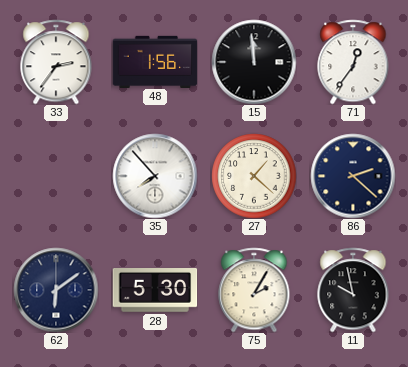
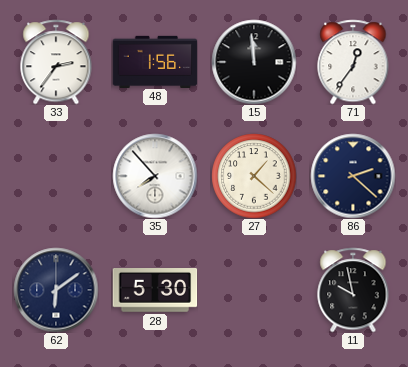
75: 2:05 -> none
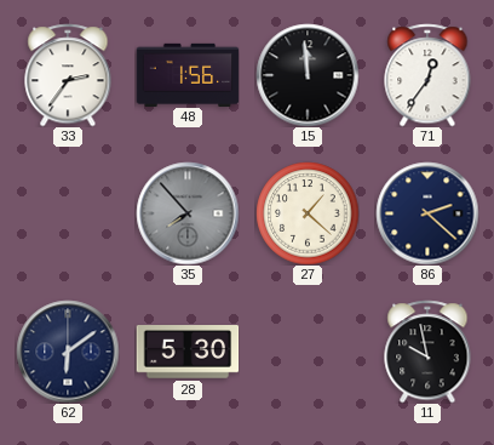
35 dial: white -> grey
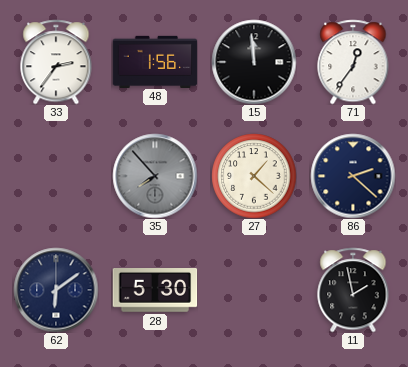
11: 9:58 -> 1:58
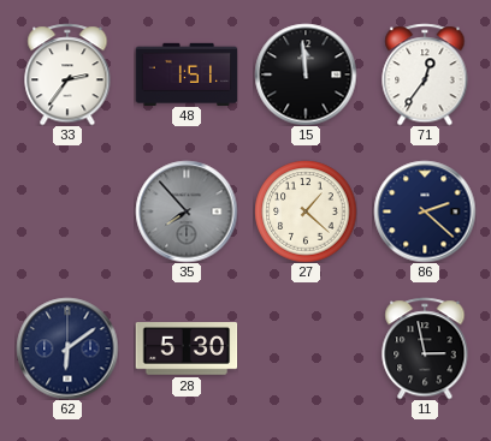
48: 1:56 -> 1:51
11: 1:58 -> 2:58
